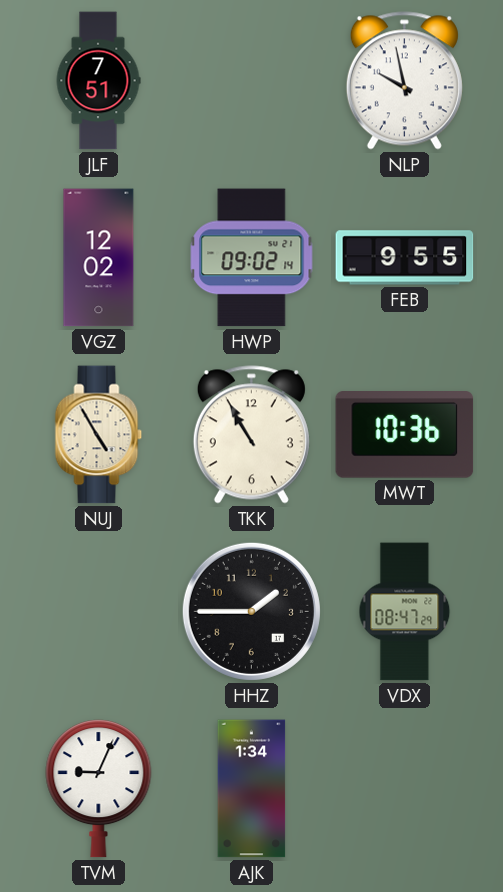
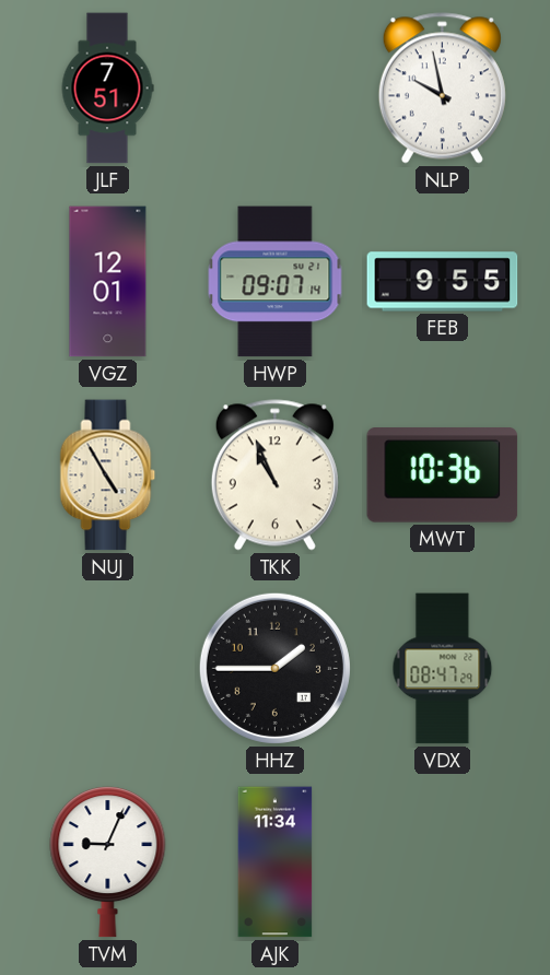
VGZ: 12:02 -> 12:01
HWP: 09:02 -> 09:07
TKK: 10:55 -> 10:56
AJK: 1:34 -> 11:34
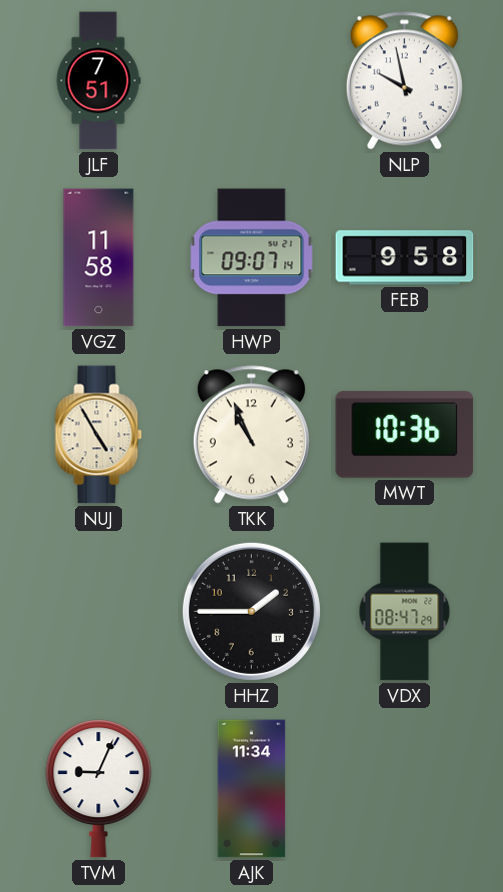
VGZ: 12:01 -> 11:58
FEB: 9:55 -> 9:58
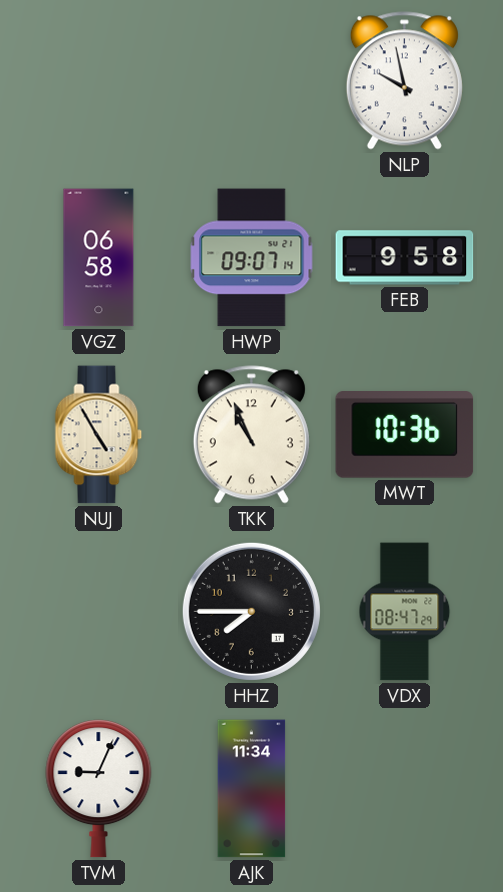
JLF: 7:51 -> none
VGZ: 11:58 -> 06:58
HHZ: 1:45 -> 7:45
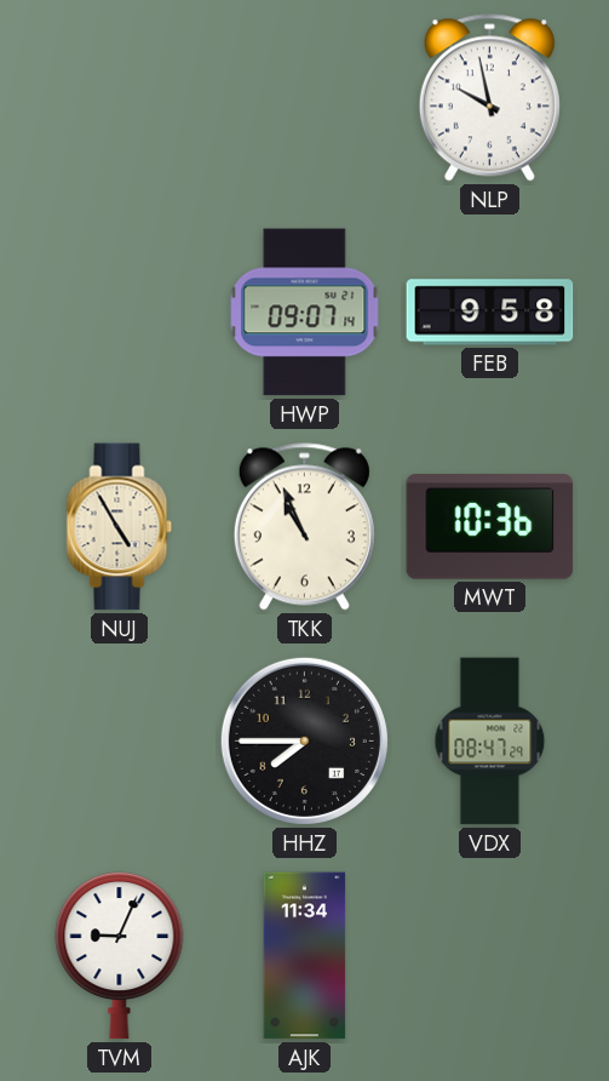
VGZ: 06:58 -> none
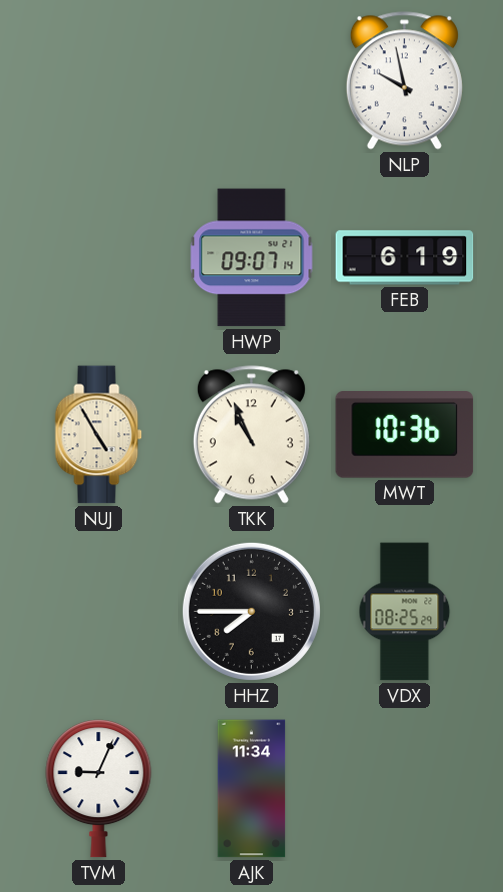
FEB: 9:58 -> 6:19
VDX: 08:47 -> 08:25
